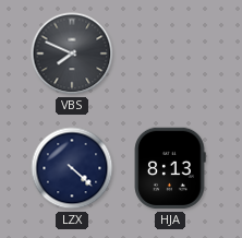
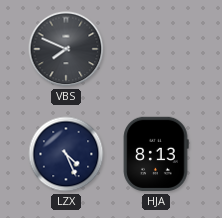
LZX: 4:22 -> 4:26
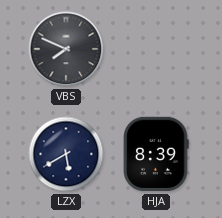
LZX: 4:26 -> 5:40
HJA: 8:13 -> 8:39
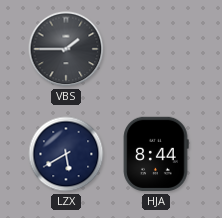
VBS: 7:49 -> 1:45
HJA: 8:39 -> 8:44
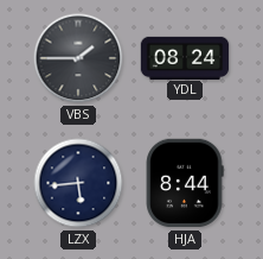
YDL: none -> 08:24
LZX: 5:40 -> 5:44
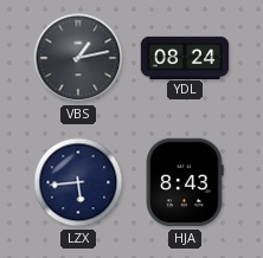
VBS: 1:45 -> 1:13
HJA: 8:44 -> 8:43
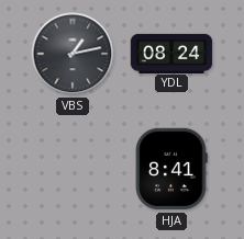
LZX: 5:44 -> none
HJA: 8:43 -> 8:41
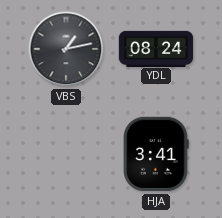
HJA: 8:41 -> 3:41
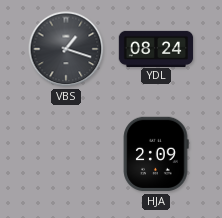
VBS: 1:13 -> 1:18
HJA: 3:41 -> 2:09
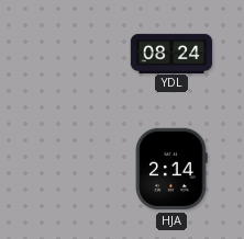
VBS: 1:18 -> none
HJA: 2:09 -> 2:14
